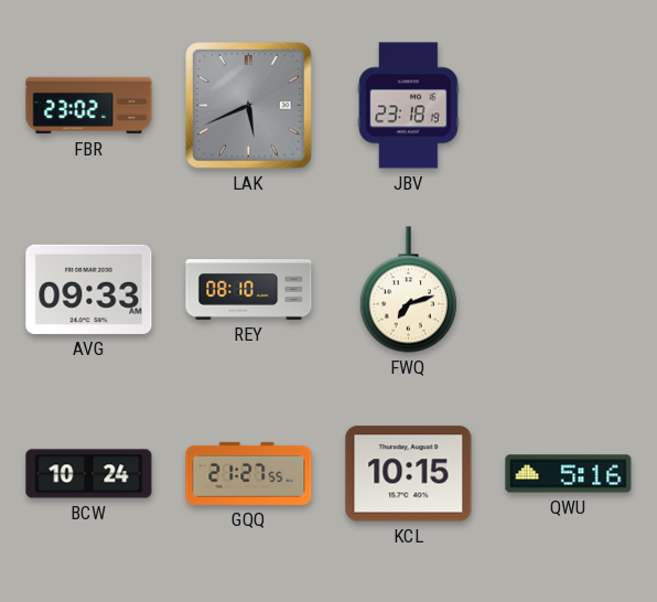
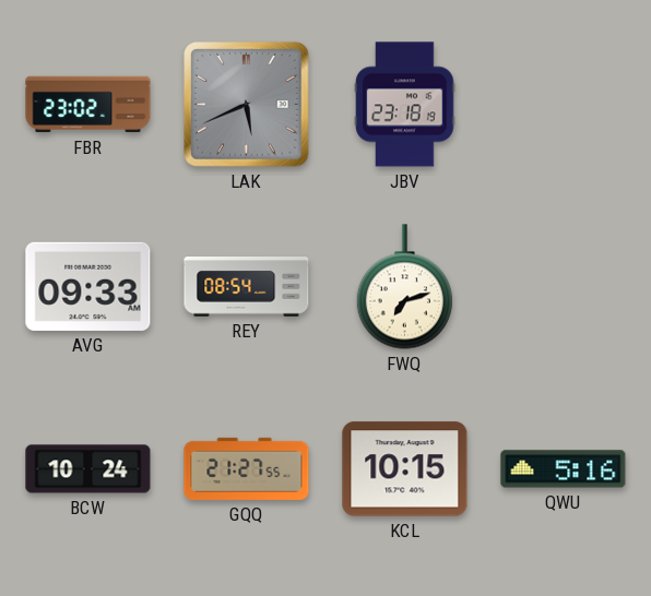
REY: 08:10 -> 08:54
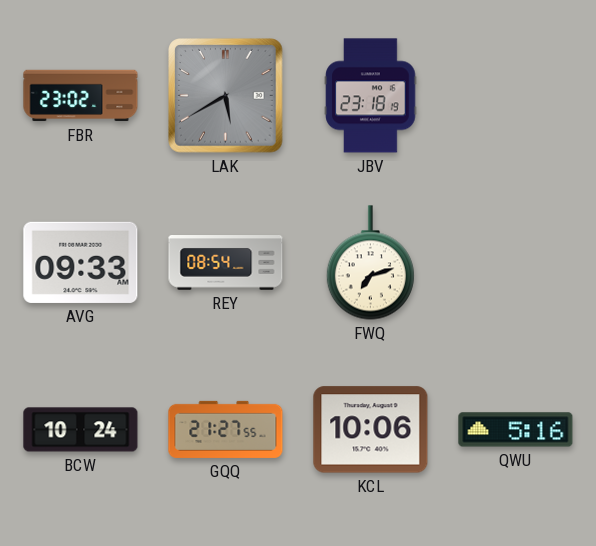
LAK: 5:41 -> 5:40
KCL: 10:15 -> 10:06
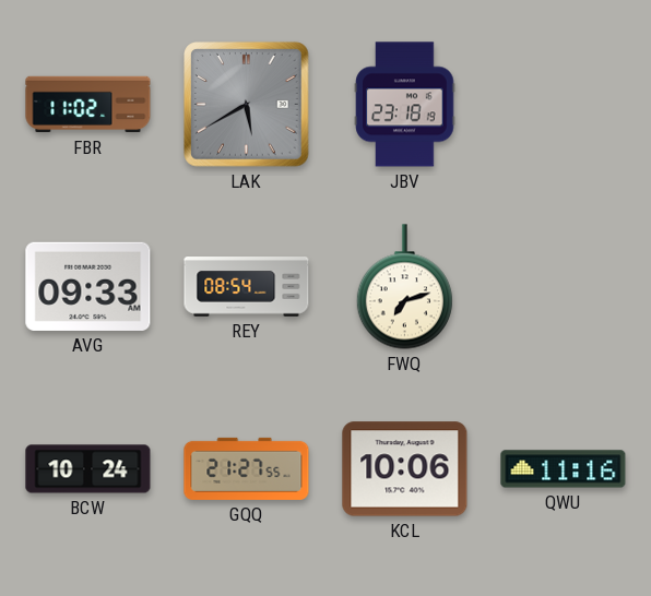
FBR: 23:02 -> 11:02
QWU: 5:16 -> 11:16
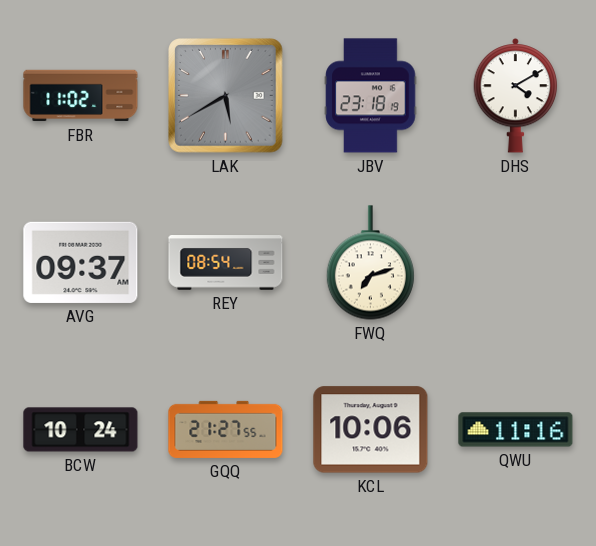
DHS: none -> 4:10
AVG: 09:33 -> 09:37
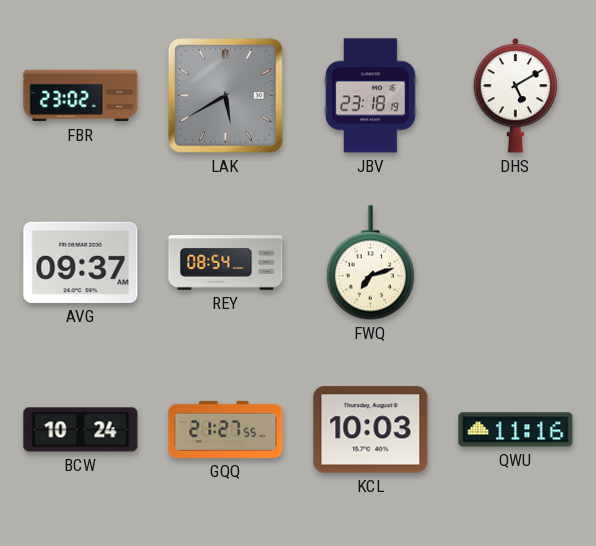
FBR: 11:02 -> 23:02
DHS: 4:10 -> 5:10
KCL: 10:06 -> 10:03
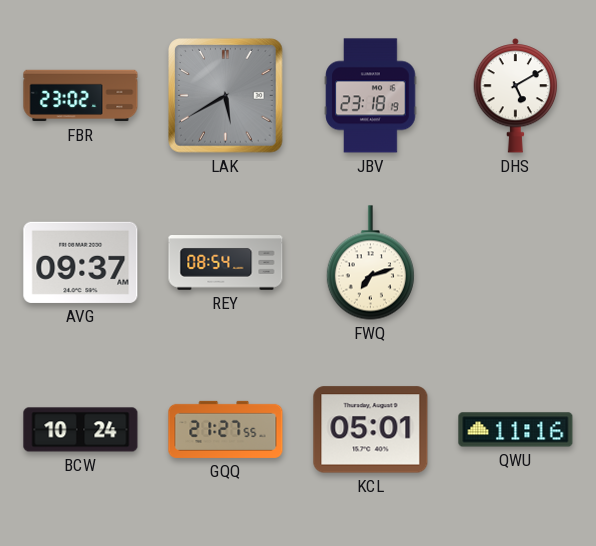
KCL: 10:03 -> 05:01
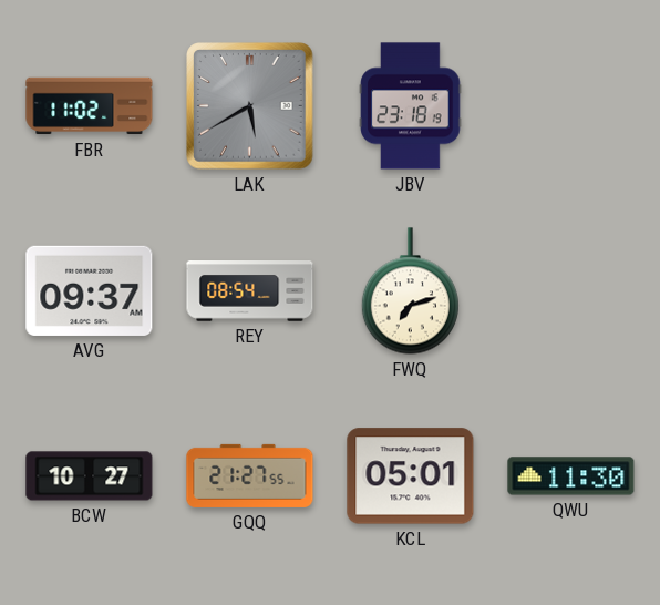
FBR: 23:02 -> 11:02
DHS: 5:10 -> none
BCW: 10:24 -> 10:27
QWU: 11:16 -> 11:30
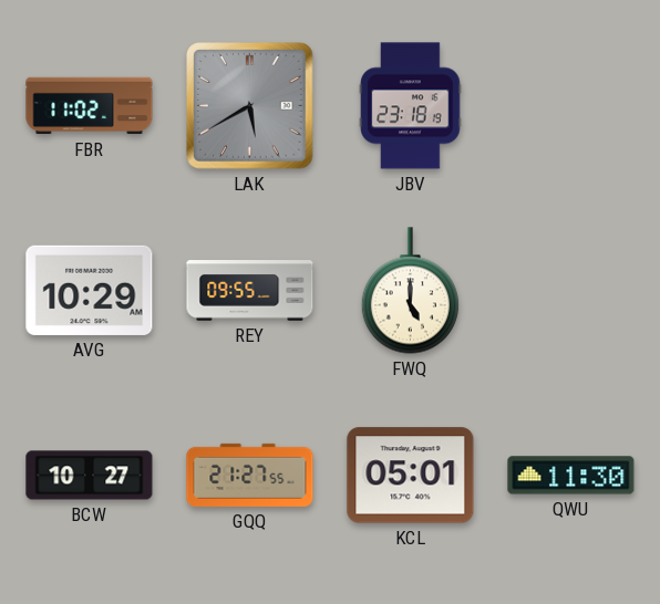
AVG: 09:37 -> 10:29
REY: 08:54 -> 09:55
FWQ: 7:12 -> 5:00
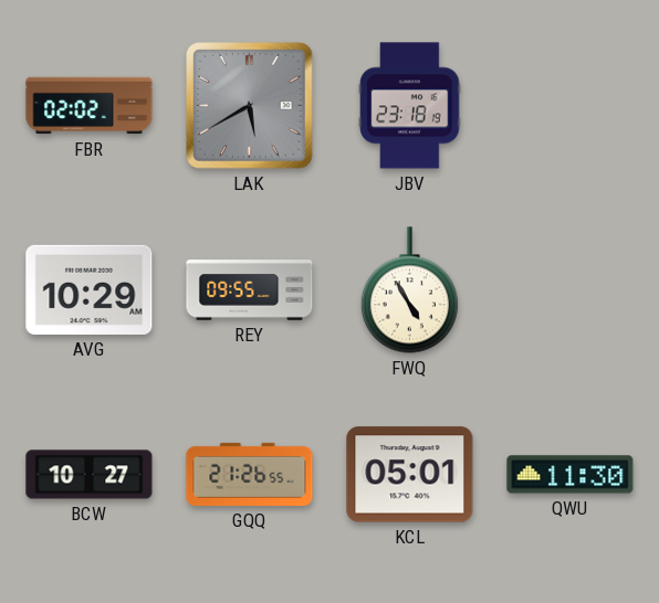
FBR: 11:02 -> 02:02
FWQ: 5:00 -> 4:55
GQQ: 21:27 -> 21:26
